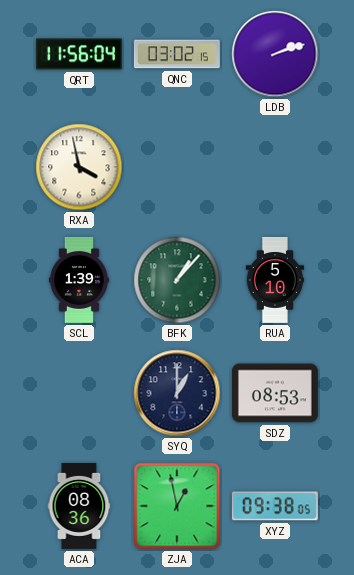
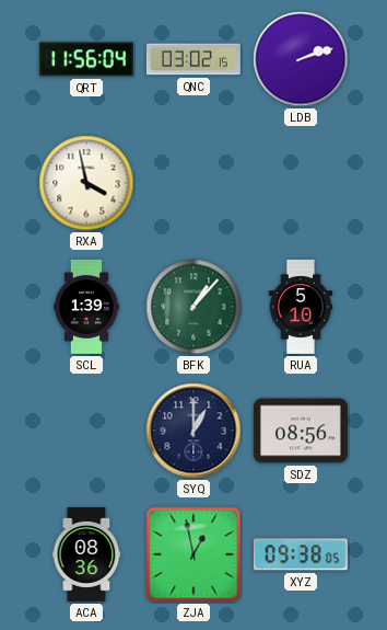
SDZ: 08:53 -> 08:56
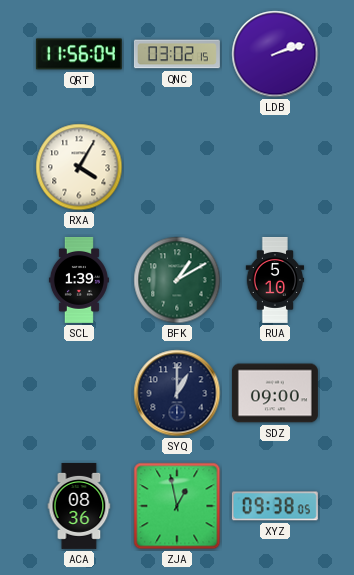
RXA: 3:58 -> 4:05
BFK: 1:07 -> 1:10
SDZ: 08:56 -> 09:00
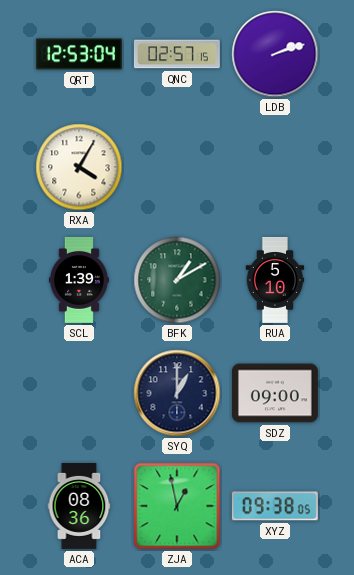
QRT: 11:56 -> 12:53
QNC: 03:02 -> 02:57
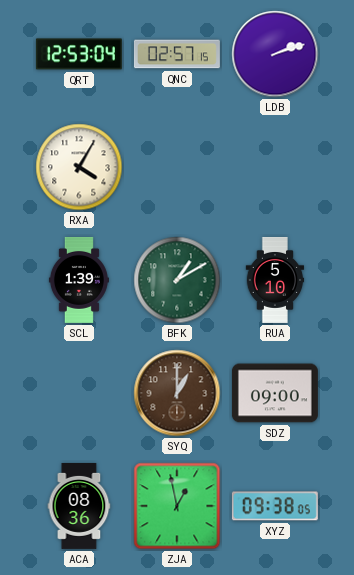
SYQ dial: navy -> brown
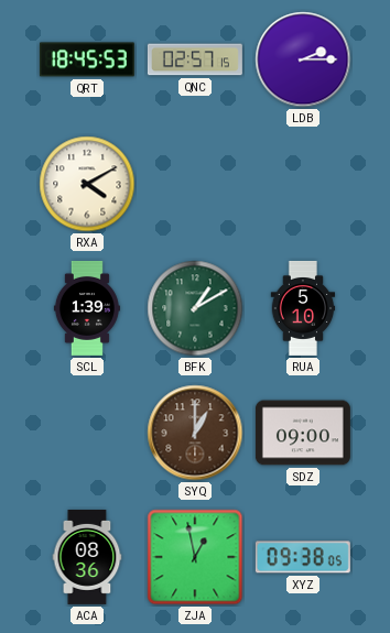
QRT: 12:53 -> 18:45
LDB: 2:12 -> 2:15
RXA: 4:05 -> 4:10
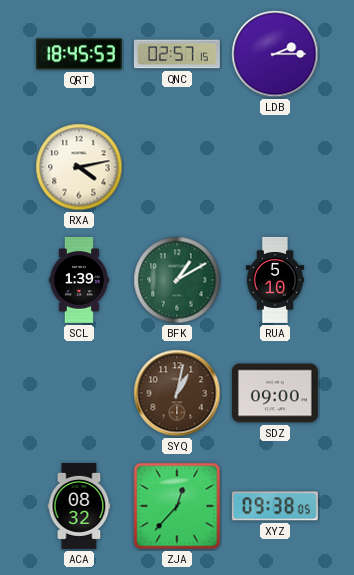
RXA: 4:10 -> 4:13
SYQ: 1:00 -> 1:02
ACA: 08:36 -> 08:32
ZJA: 12:58 -> 12:37
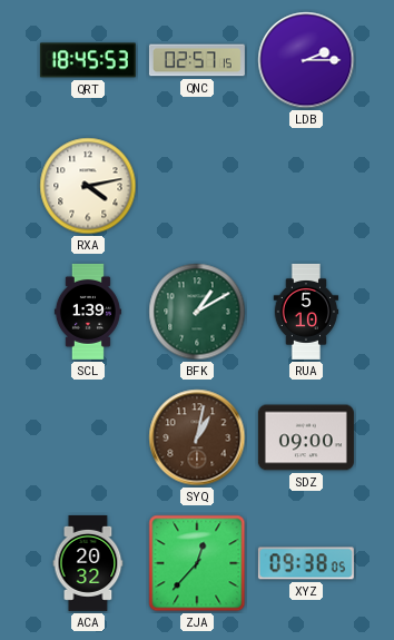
ACA: 08:32 -> 20:32
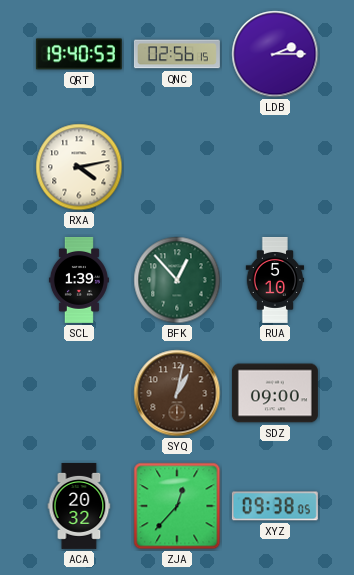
QRT: 18:45 -> 19:40
QNC: 02:57 -> 02:56
BFK: 1:10 -> 12:53
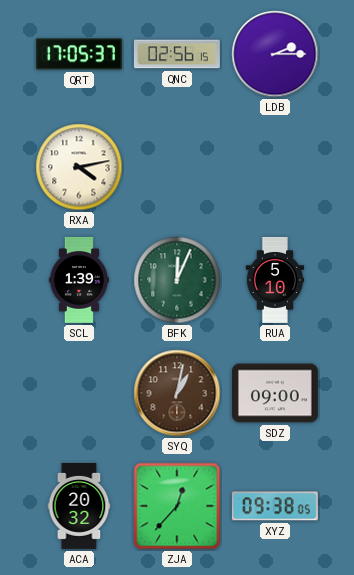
QRT: 19:40 -> 17:05
BFK: 12:53 -> 12:04
